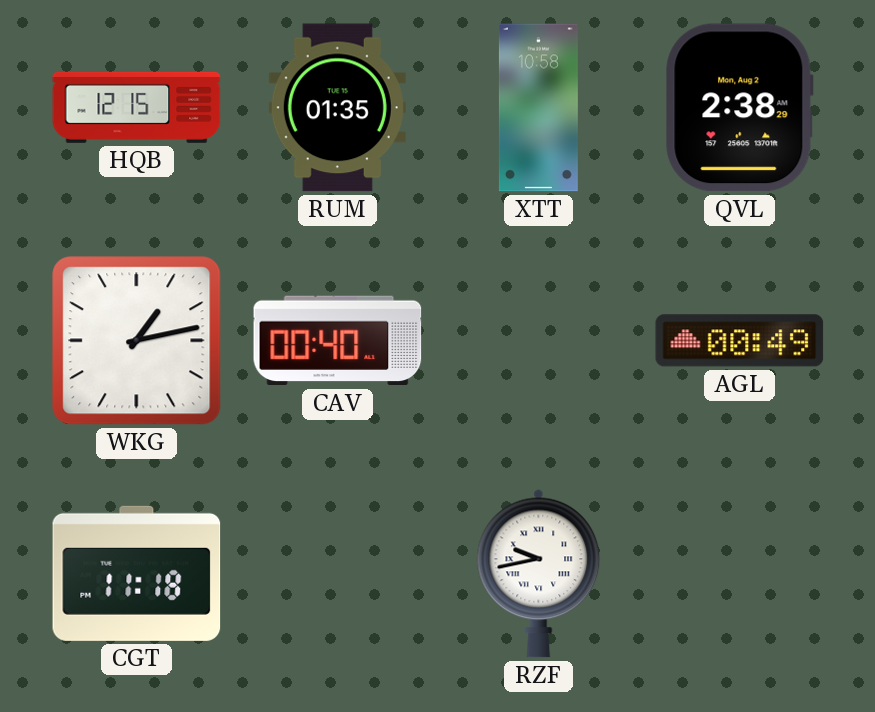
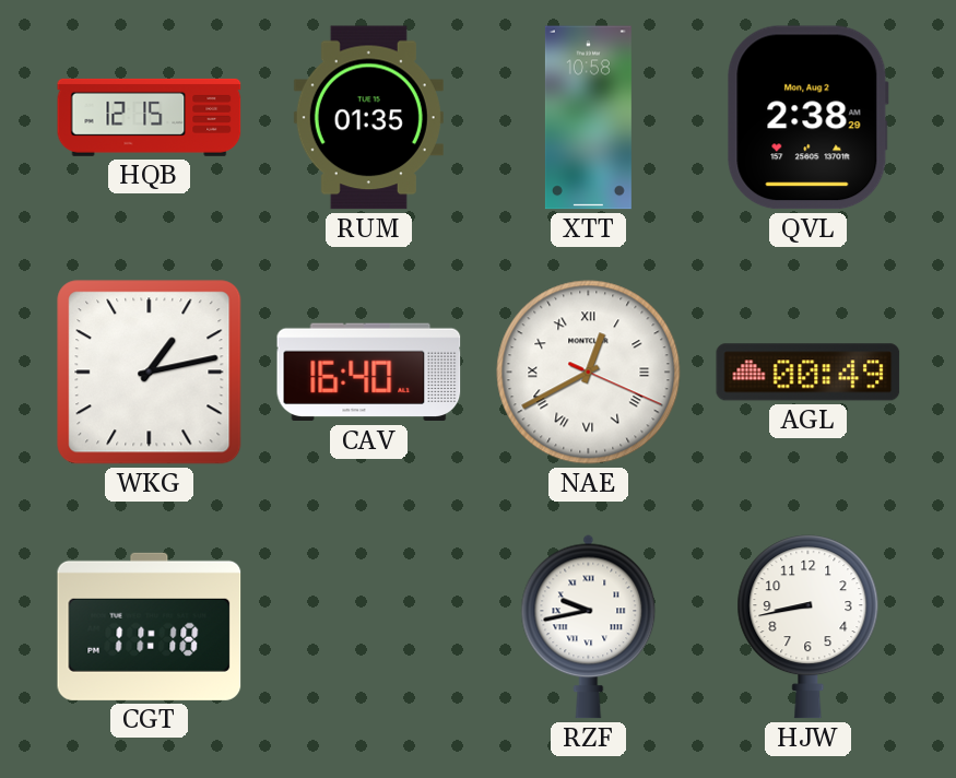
CAV: 00:40 -> 16:40
NAE: none -> 12:40
HJW: none -> 8:43
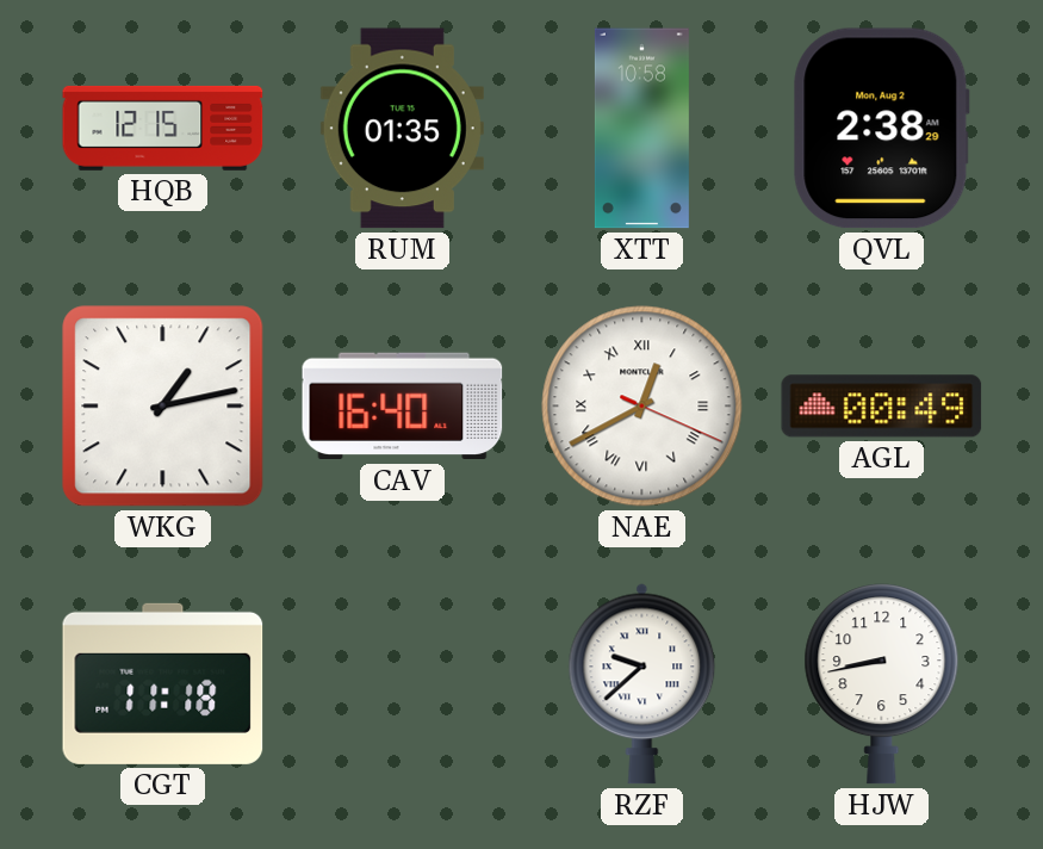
RZF: 9:43 -> 9:38
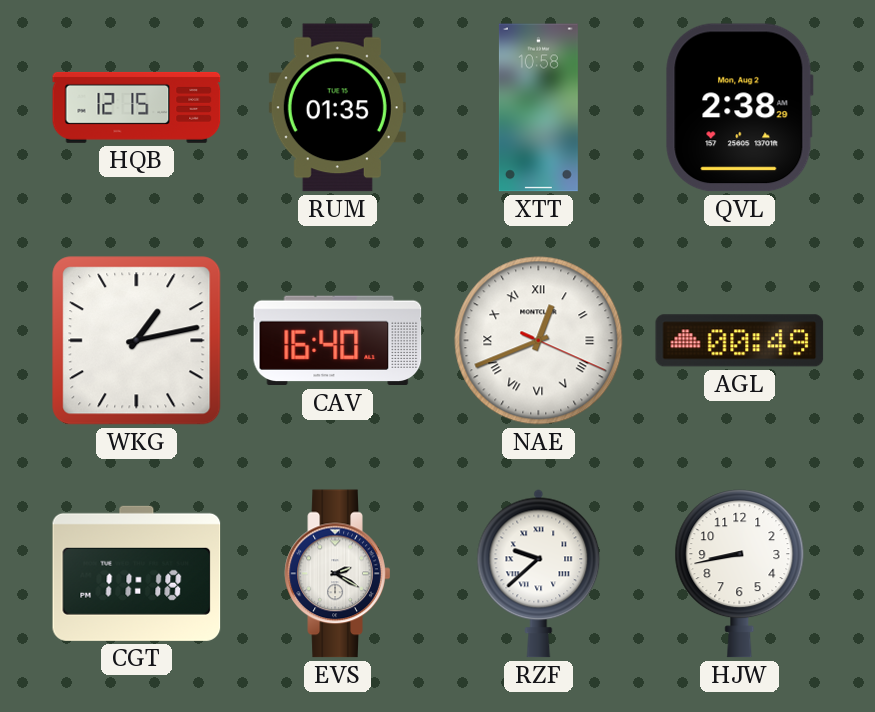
NAE: 12:40 -> 12:41
EVS: none -> 2:20
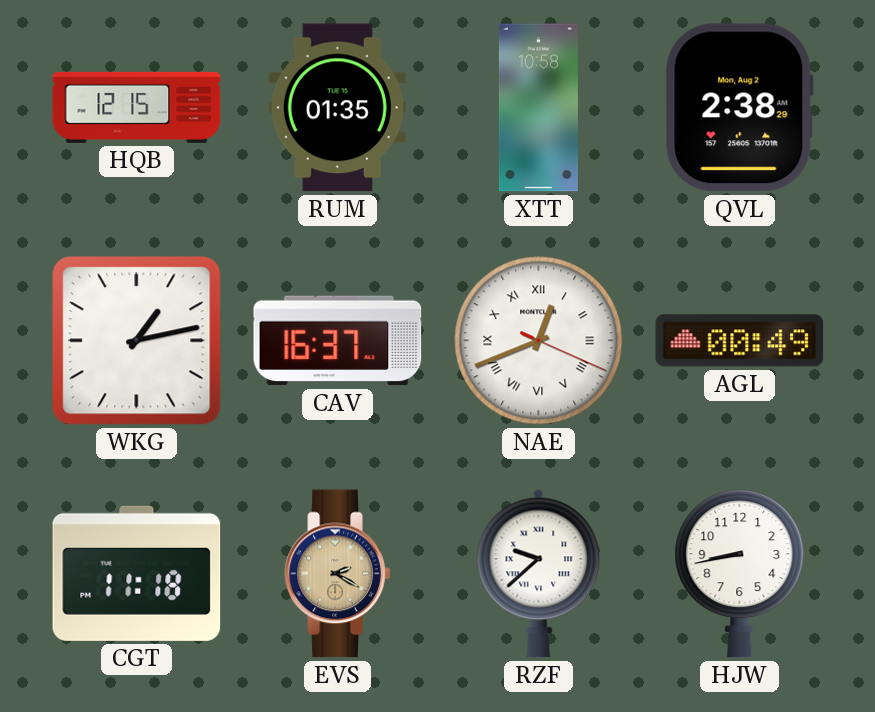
CAV: 16:40 -> 16:37
EVS dial: white -> champagne
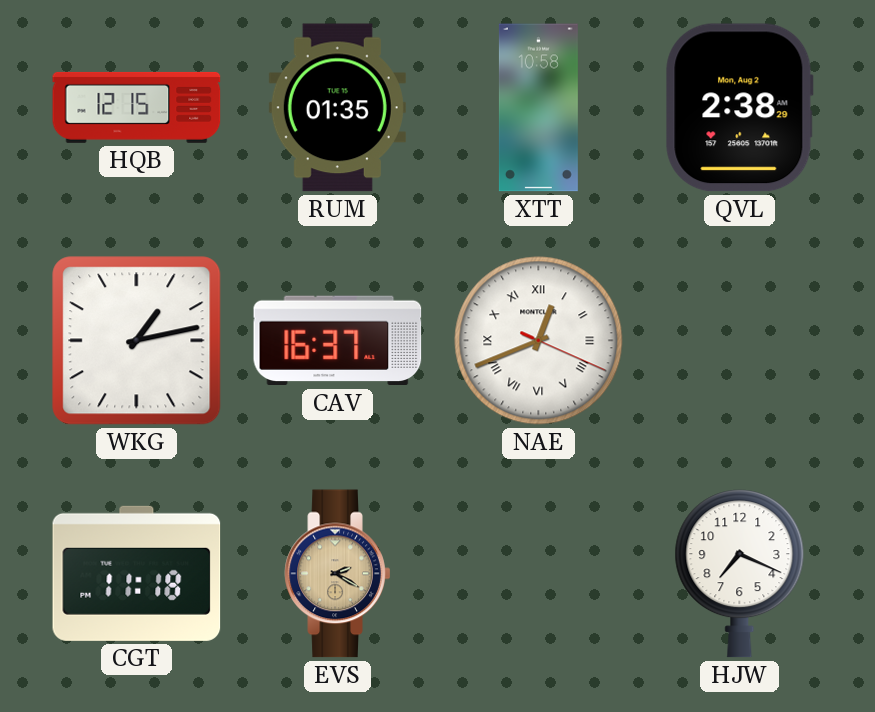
AGL: 00:49 -> none
RZF: 9:38 -> none
HJW: 8:43 -> 7:19
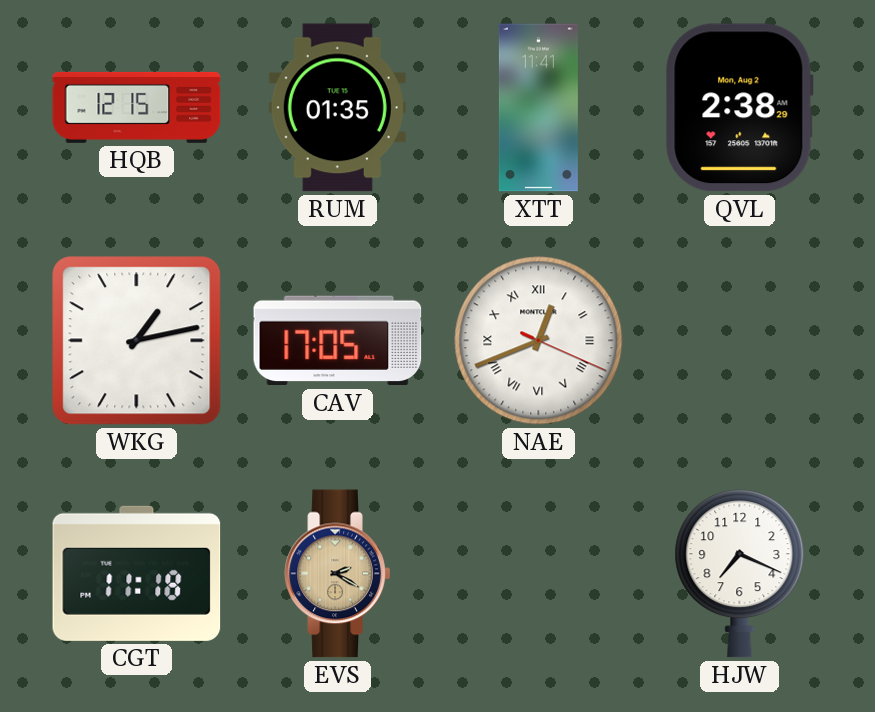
XTT: 10:58 -> 11:41
CAV: 16:37 -> 17:05
